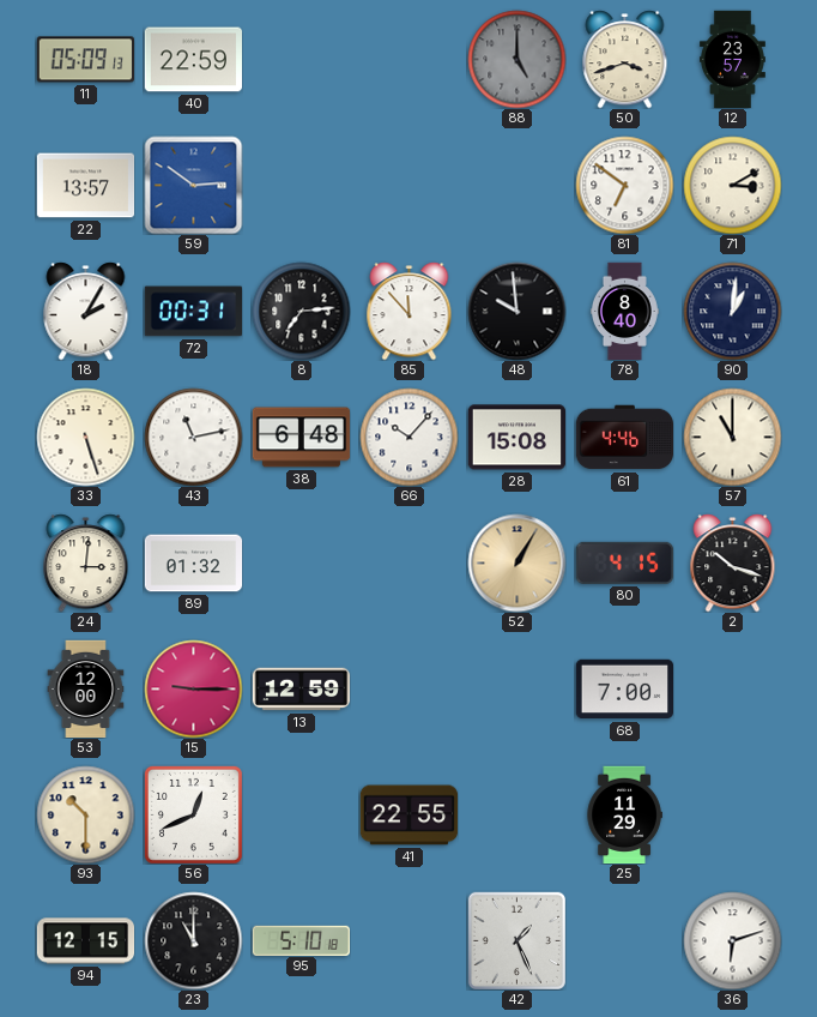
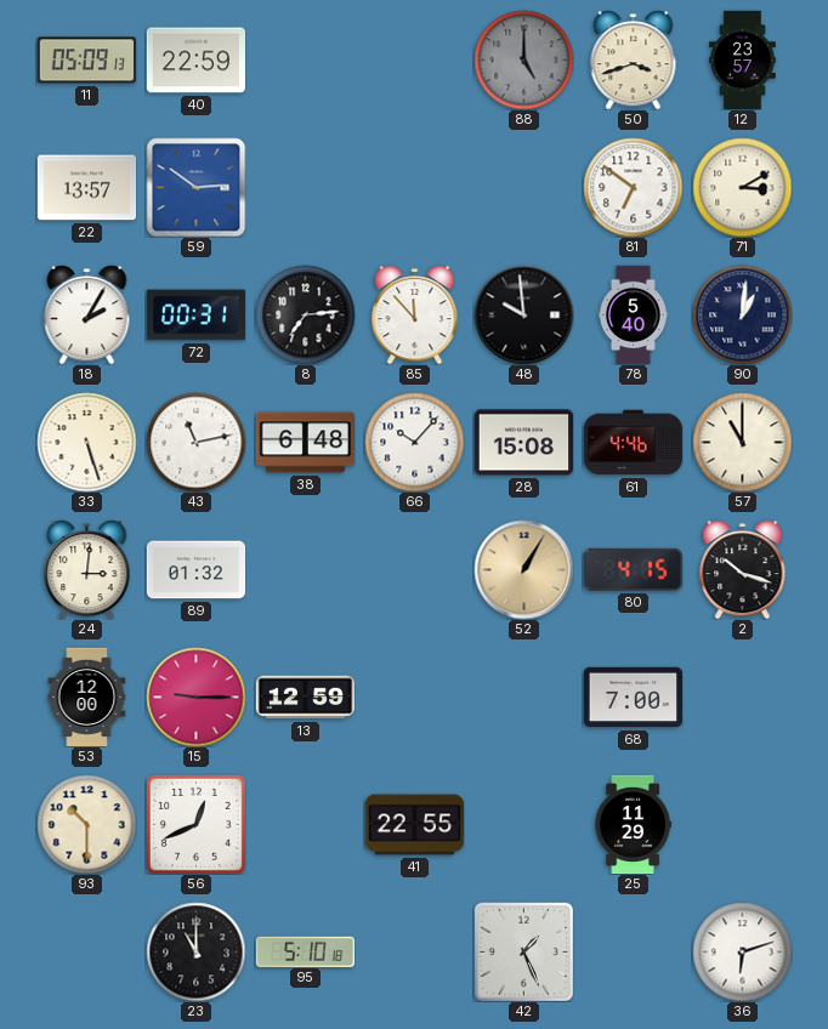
78: 8:40 -> 5:40
94: 12:15 -> none
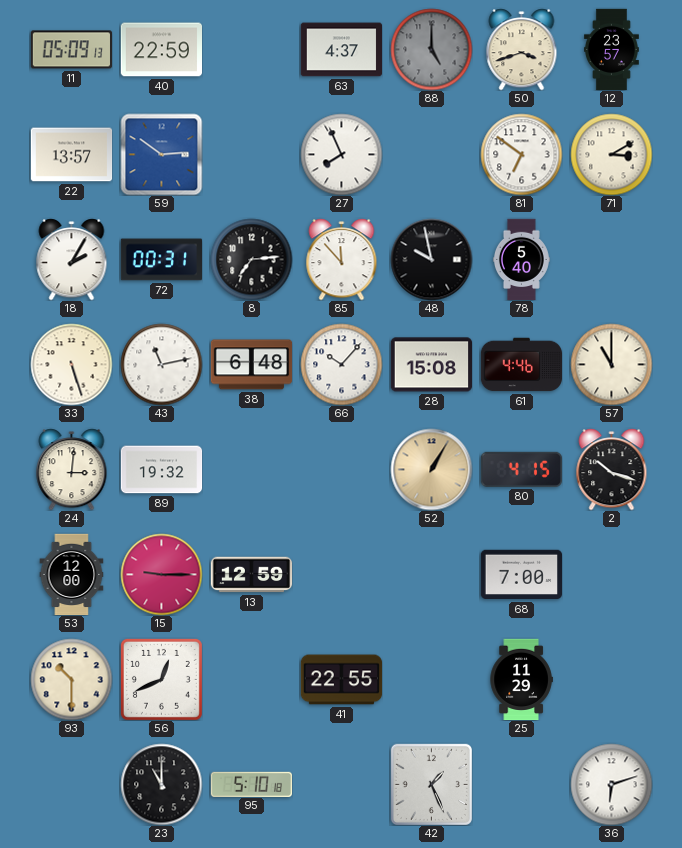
63: none -> 4:37
27: none -> 7:56
48: 9:59 -> 9:58
90: 1:01 -> none
89: 01:32 -> 19:32
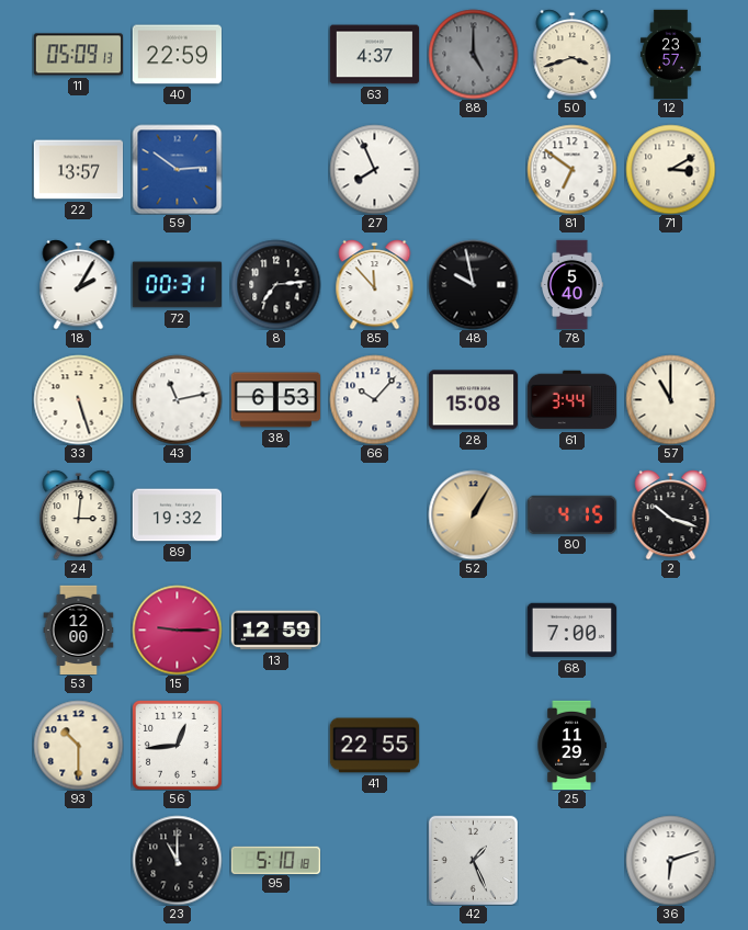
38: 6:48 -> 6:53
61: 4:46 -> 3:44
56: 12:41 -> 12:44
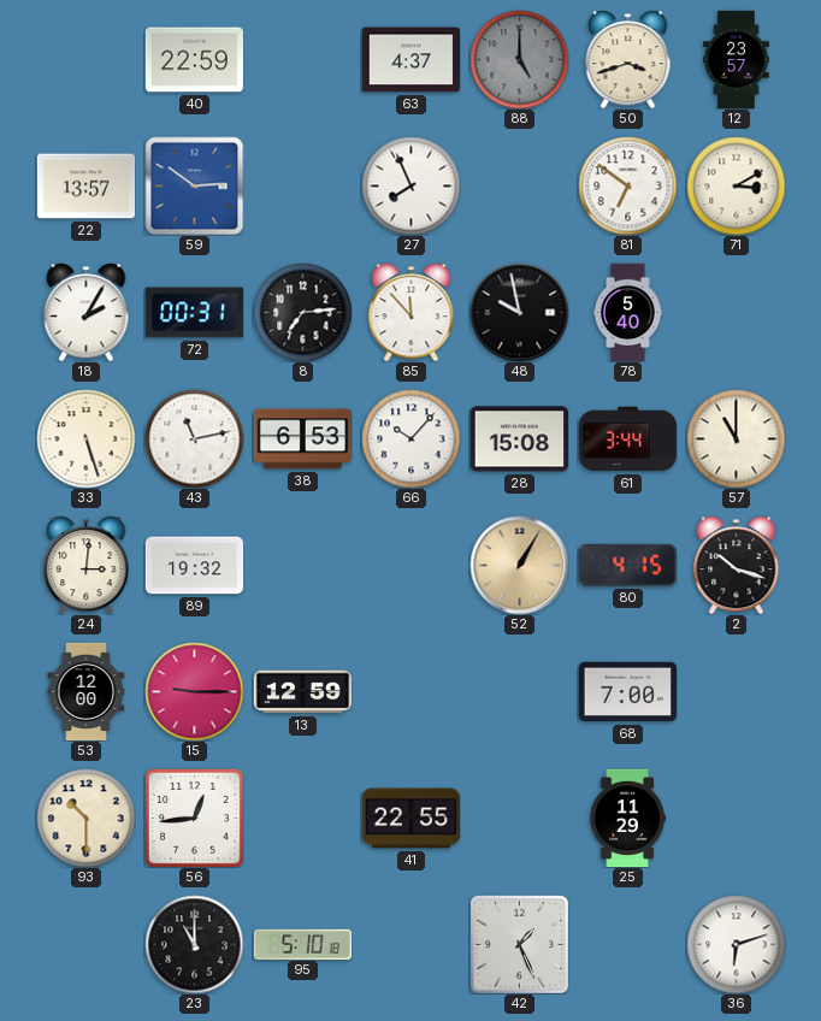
11: 05:09 -> none
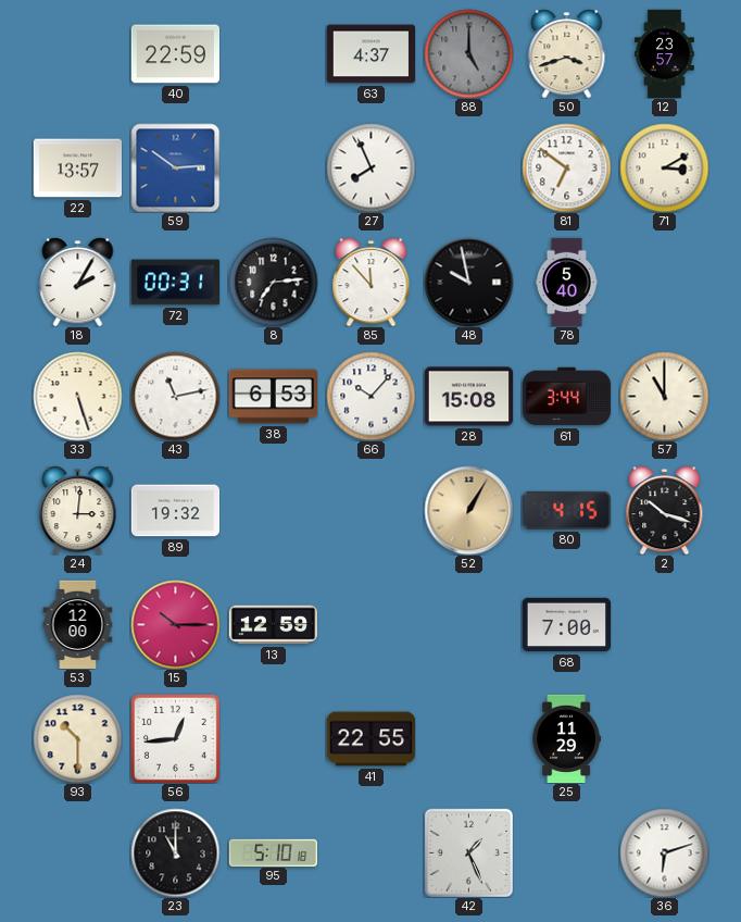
15: 9:15 -> 10:15
